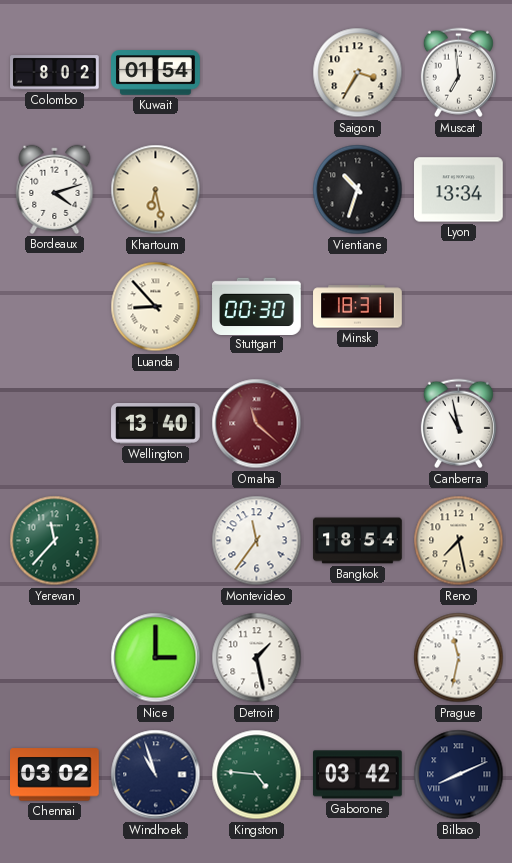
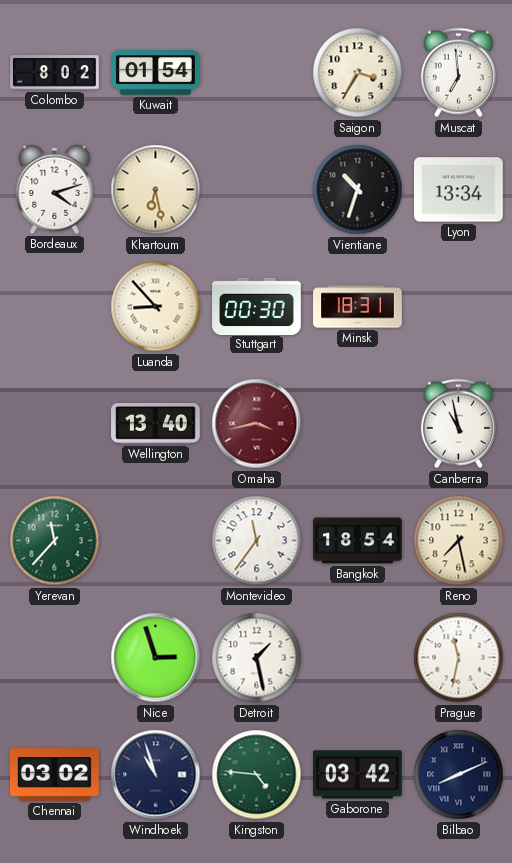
Omaha: 11:22 -> 3:43
Nice: 3:00 -> 2:57
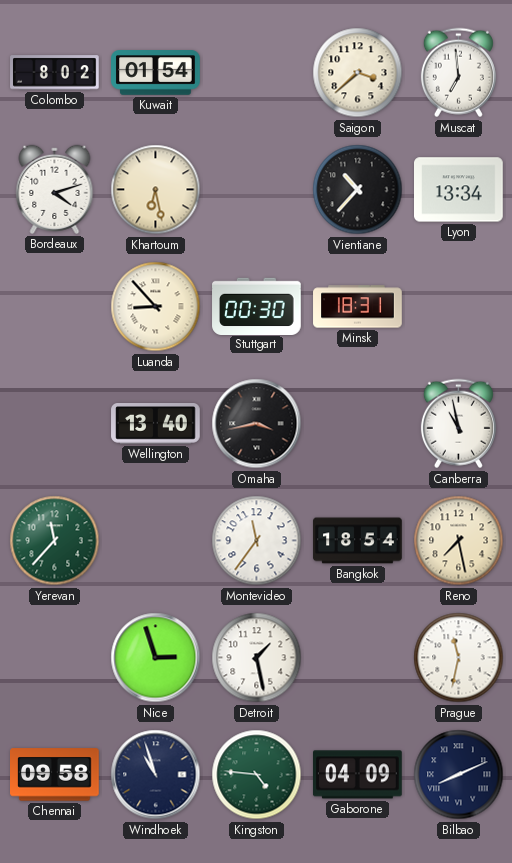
Saigon: 3:35 -> 3:38
Vientiane: 10:33 -> 10:37
Omaha dial: burgundy -> black
Chennai: 03:02 -> 09:58
Gaborone: 03:42 -> 04:09
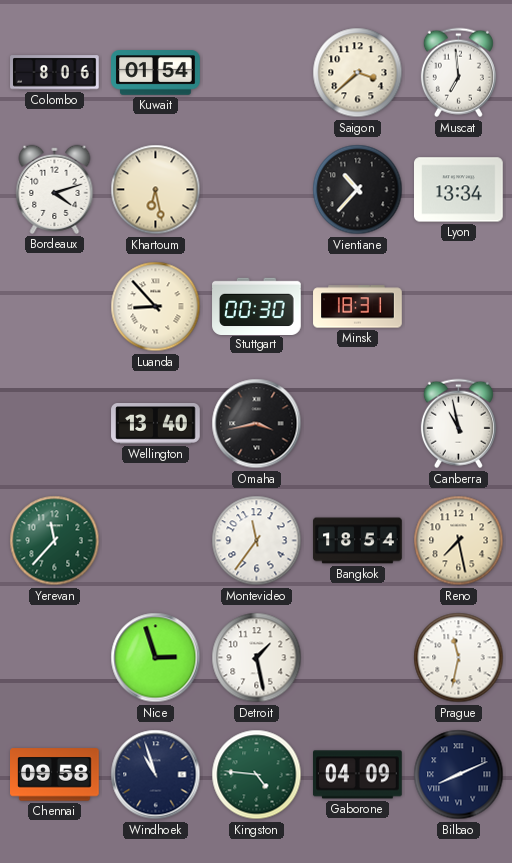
Colombo: 8:02 -> 8:06
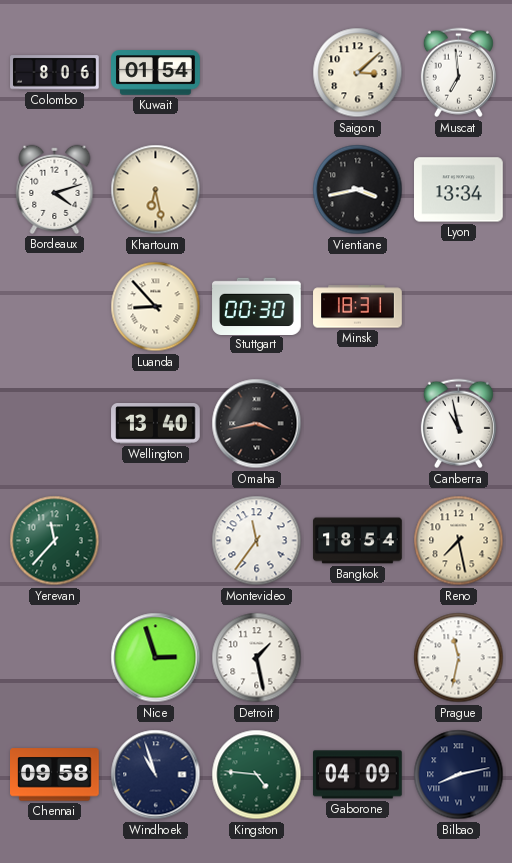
Saigon: 3:38 -> 3:08
Vientiane: 10:37 -> 3:43
Bilbao: 8:11 -> 8:13
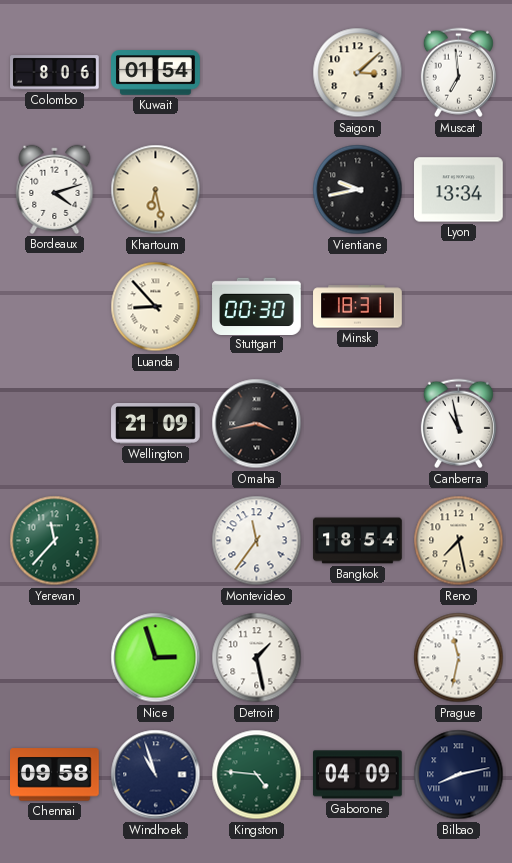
Vientiane: 3:43 -> 9:43
Wellington: 13:40 -> 21:09
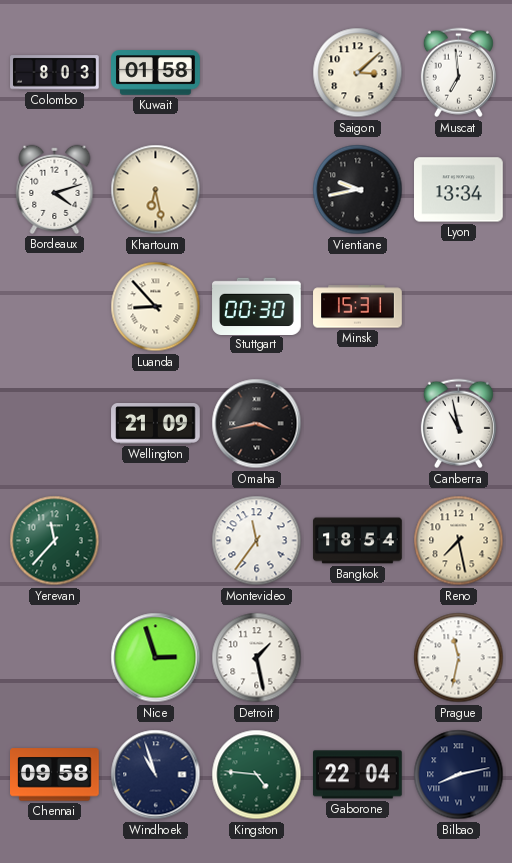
Colombo: 8:06 -> 8:03
Kuwait: 01:54 -> 01:58
Minsk: 18:31 -> 15:31
Gaborone: 04:09 -> 22:04
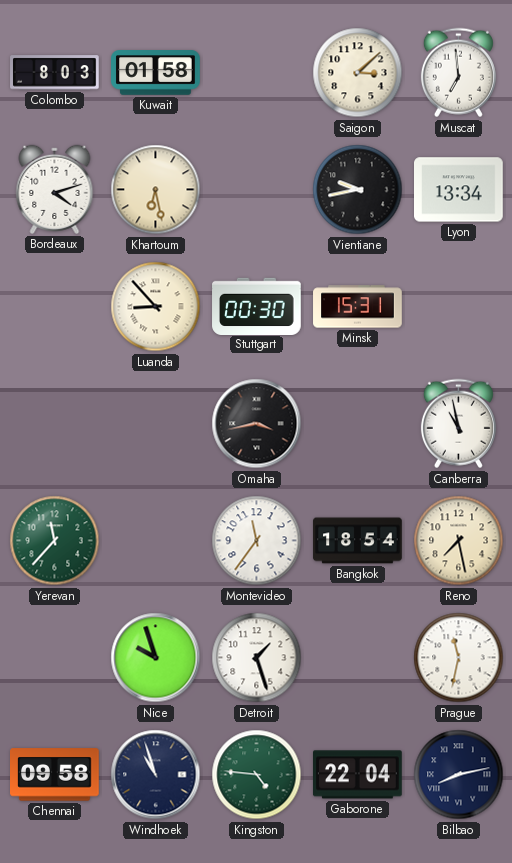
Wellington: 21:09 -> none
Nice: 2:57 -> 9:57
Detroit: 1:28 -> 1:27
